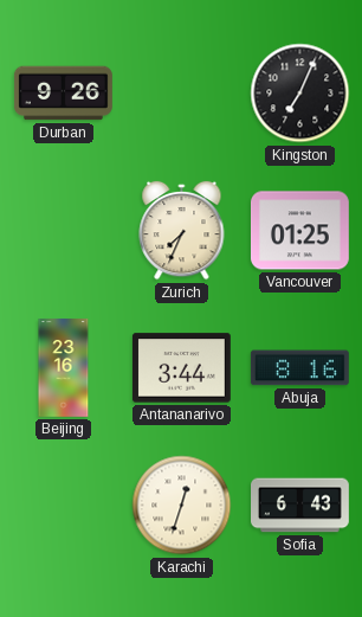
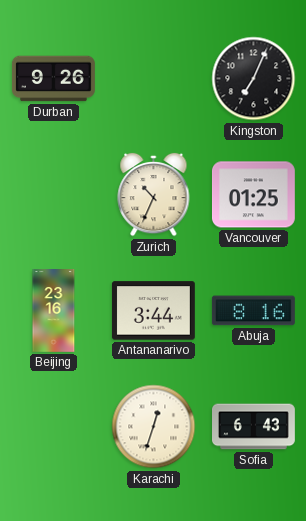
Zurich: 7:34 -> 10:34
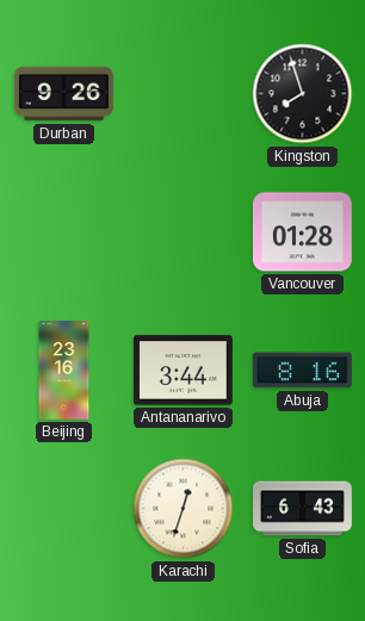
Kingston: 7:04 -> 7:57
Zurich: 10:34 -> none
Vancouver: 01:25 -> 01:28
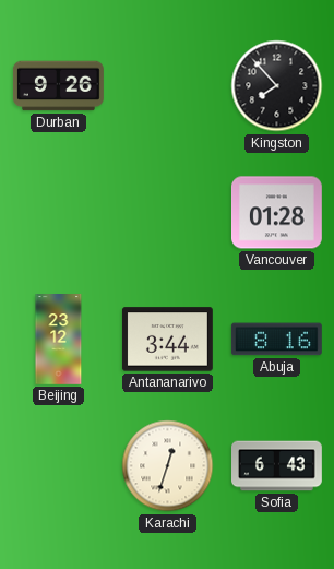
Kingston: 7:57 -> 7:53
Beijing: 23:16 -> 23:12
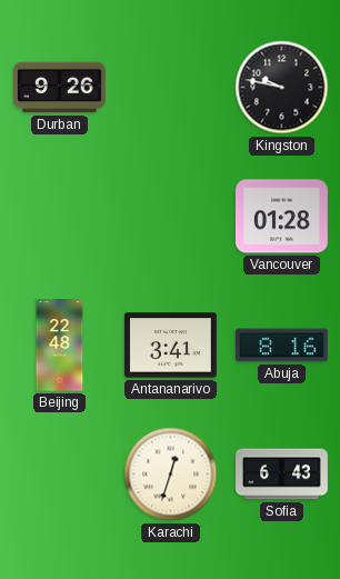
Kingston: 7:53 -> 9:47
Beijing: 23:12 -> 22:48
Antananarivo: 3:44 -> 3:41
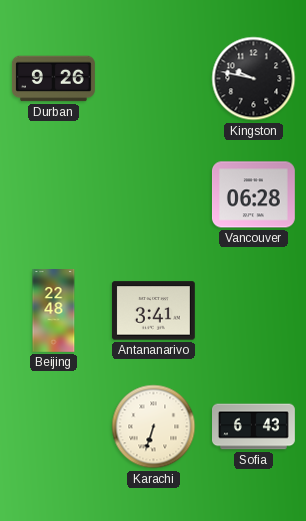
Vancouver: 01:28 -> 06:28
Abuja: 8:16 -> none
Karachi: 12:33 -> 6:33
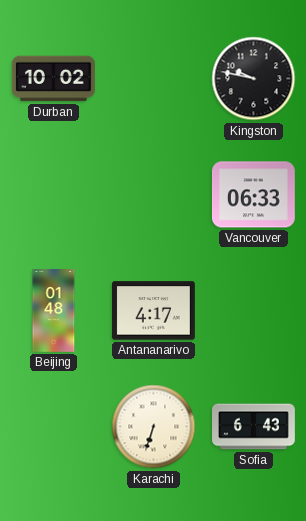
Durban: 9:26 -> 10:02
Vancouver: 06:28 -> 06:33
Beijing: 22:48 -> 01:48
Antananarivo: 3:41 -> 4:17
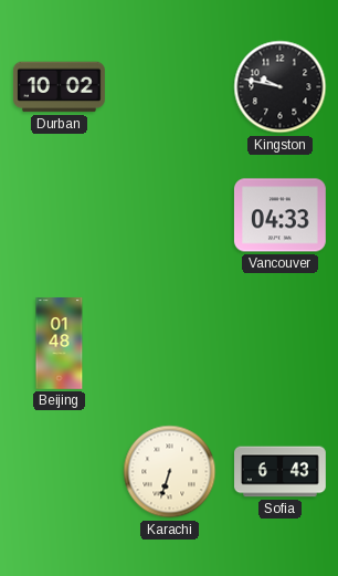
Vancouver: 06:33 -> 04:33
Antananarivo: 4:17 -> none
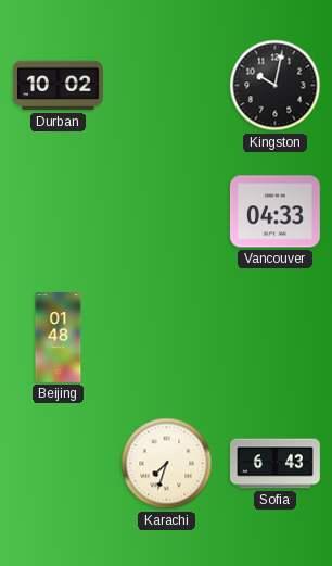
Kingston: 9:47 -> 10:02
Karachi: 6:33 -> 7:33
